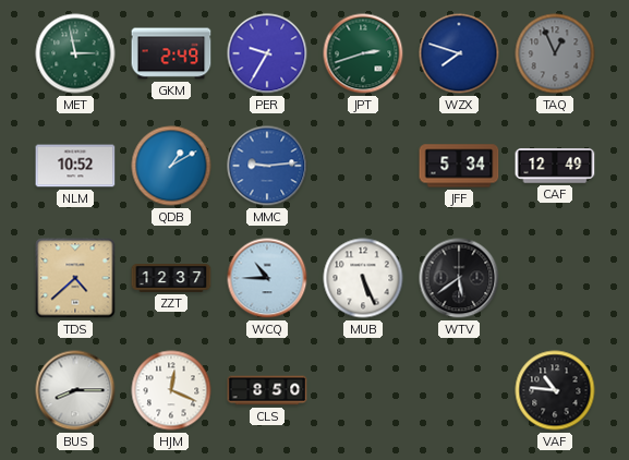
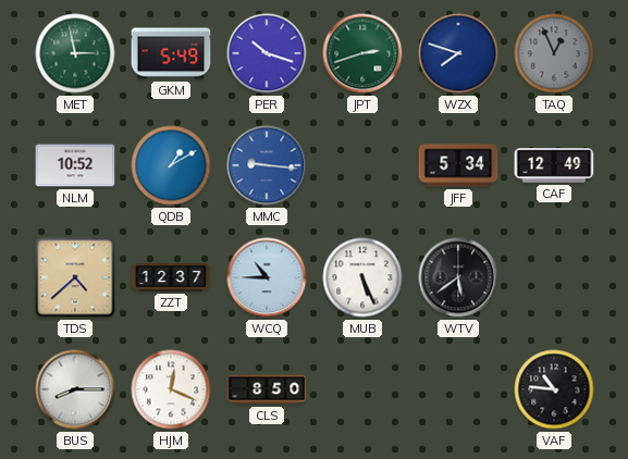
GKM: 2:49 -> 5:49
PER: 9:35 -> 10:18
MMC: 9:14 -> 9:16
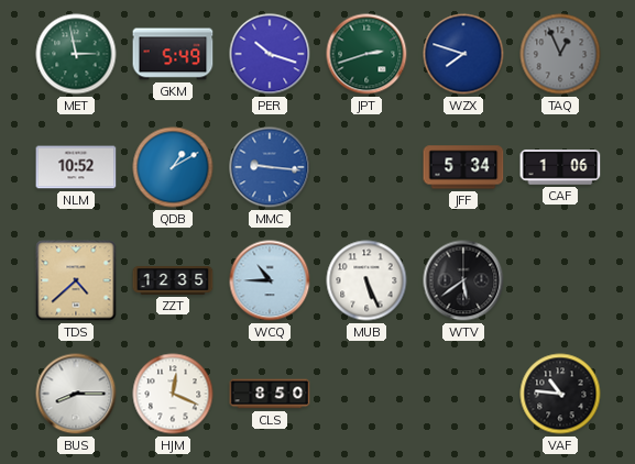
CAF: 12:49 -> 1:06
ZZT: 12:37 -> 12:35
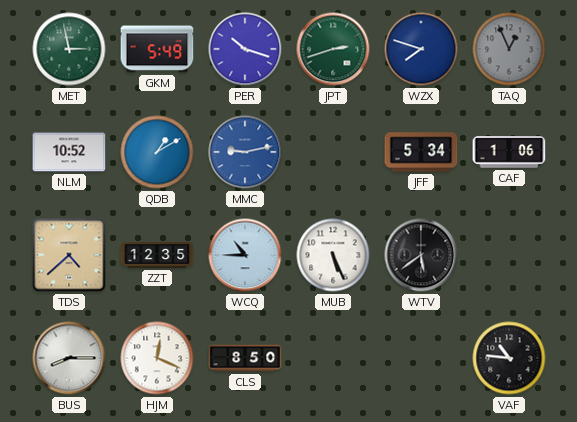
MMC: 9:16 -> 9:13
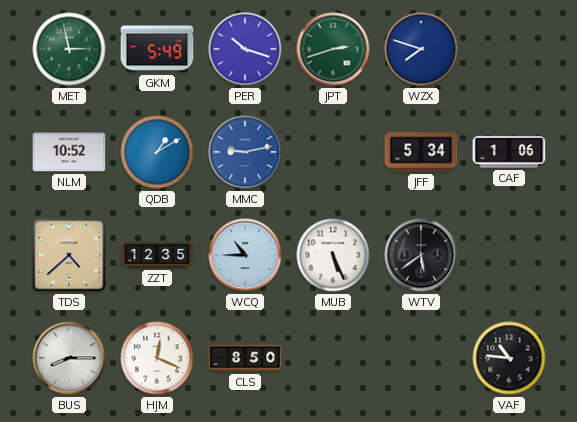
TAQ: 12:56 -> none
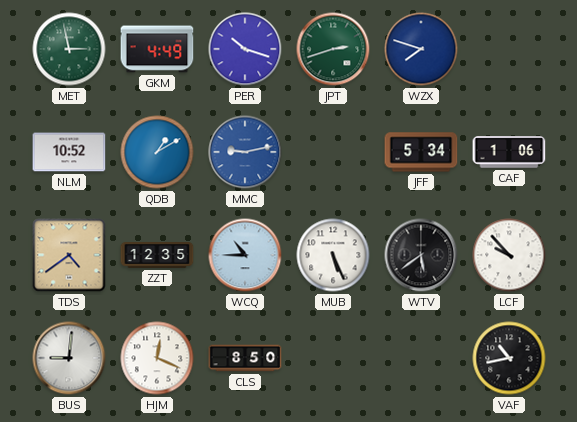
GKM: 5:49 -> 4:49
TDS: 4:38 -> 4:39
LCF: none -> 9:53
BUS: 8:15 -> 9:01
VAF: 10:46 -> 10:43
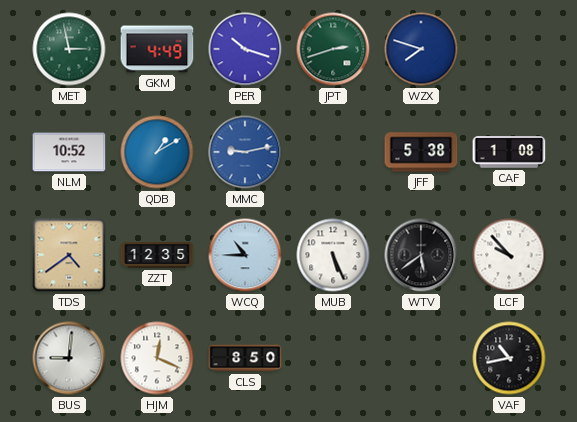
JFF: 5:34 -> 5:38
CAF: 1:06 -> 1:08
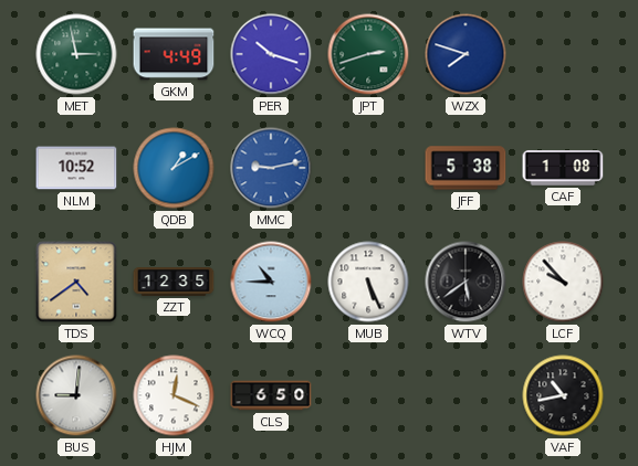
CLS: 8:50 -> 6:50
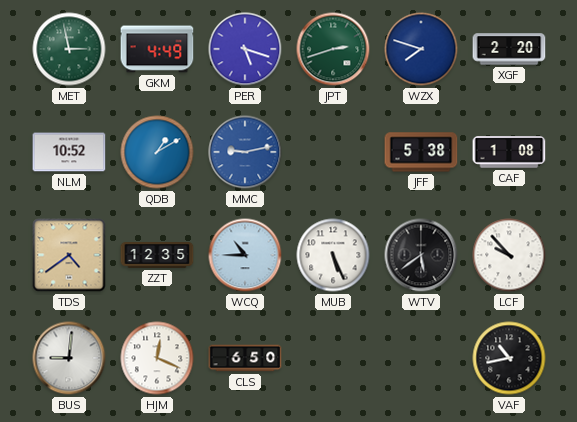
PER: 10:18 -> 5:18
XGF: none -> 2:20
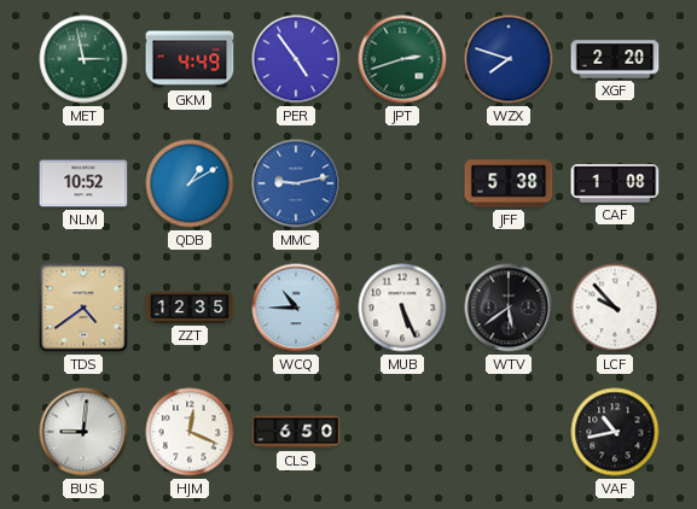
PER: 5:18 -> 4:54
